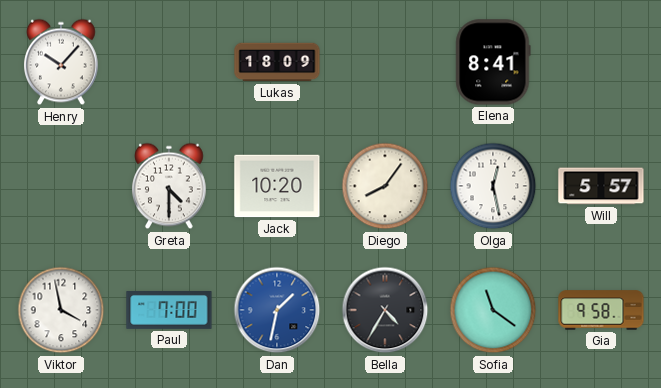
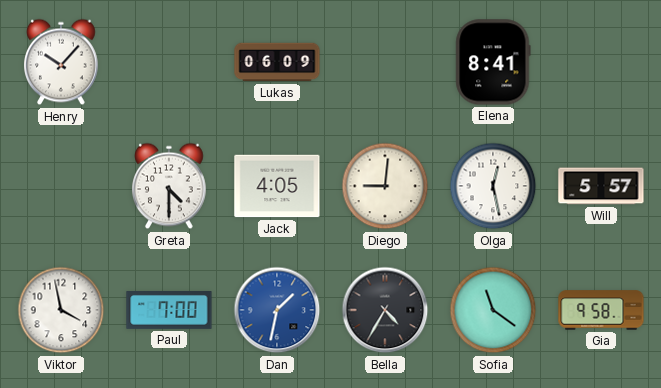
Lukas: 18:09 -> 06:09
Jack: 10:20 -> 4:05
Diego: 8:06 -> 9:01
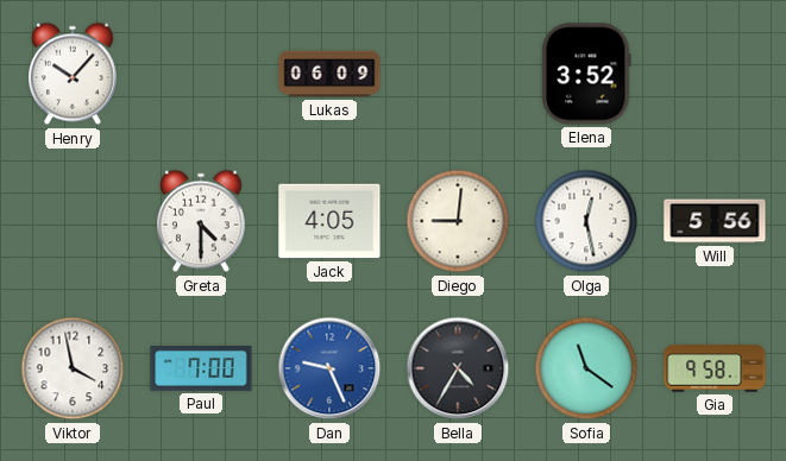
Elena: 8:41 -> 3:52
Will: 5:57 -> 5:56
Dan: 1:32 -> 9:26
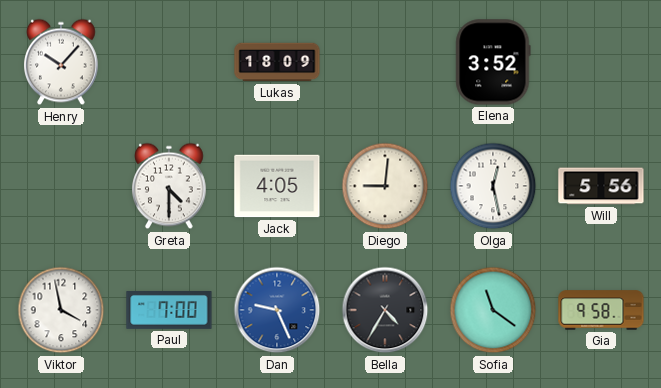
Lukas: 06:09 -> 18:09
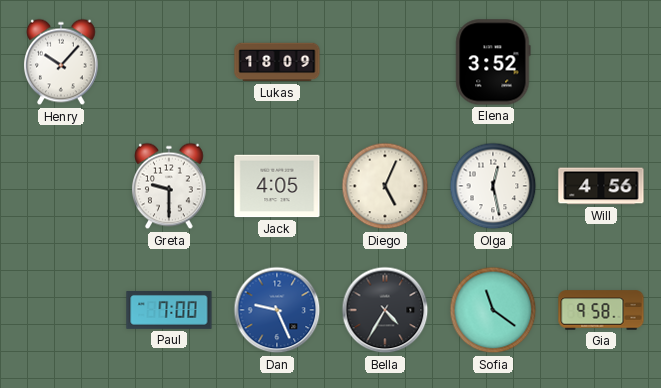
Greta: 4:30 -> 9:30
Diego: 9:01 -> 5:04
Will: 5:56 -> 4:56
Viktor: 3:58 -> none
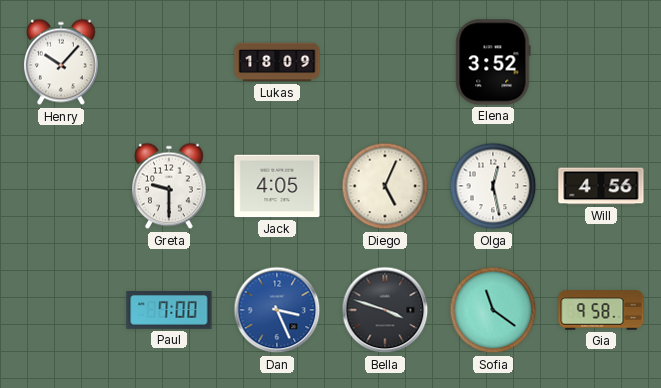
Dan: 9:26 -> 3:26
Bella: 4:35 -> 3:48
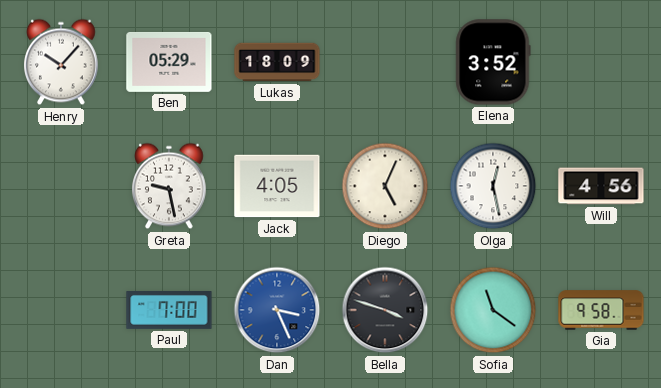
Ben: none -> 05:29
Greta: 9:30 -> 9:28
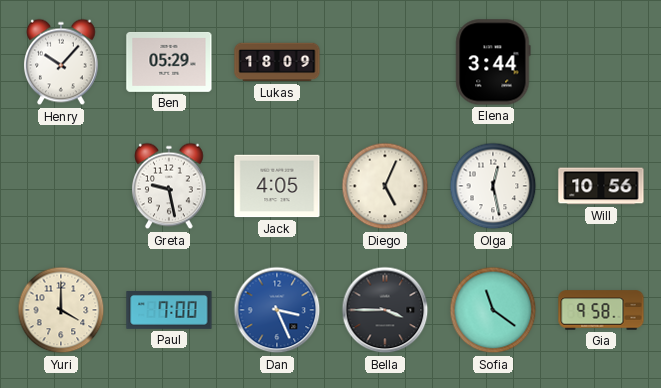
Elena: 3:52 -> 3:44
Will: 4:56 -> 10:56
Yuri: none -> 4:00
Bella: 3:48 -> 3:45
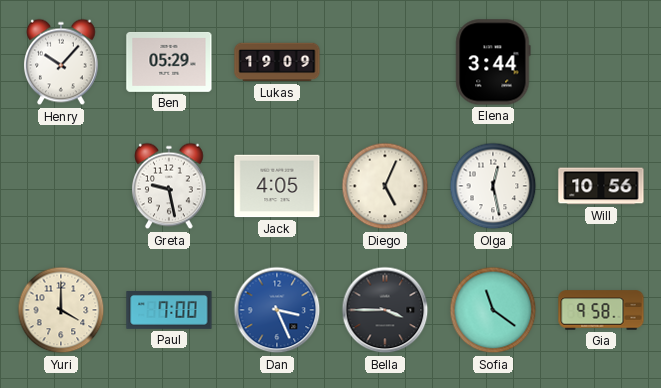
Lukas: 18:09 -> 19:09
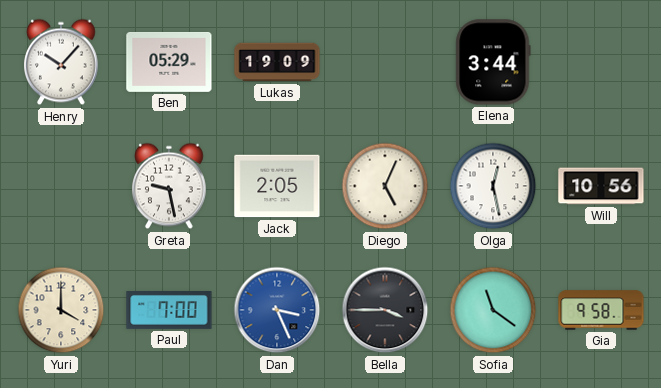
Jack: 4:05 -> 2:05
